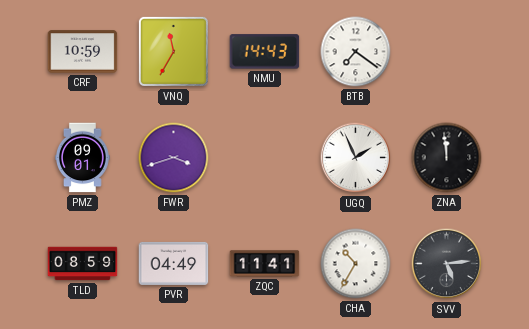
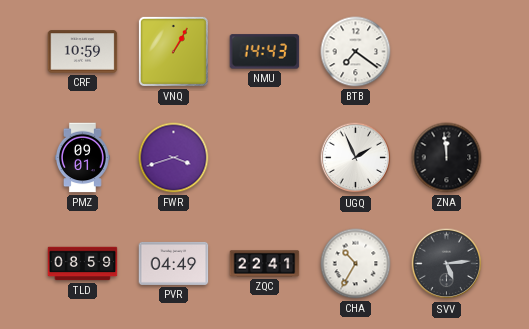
VNQ: 11:35 -> 1:05
ZQC: 11:41 -> 22:41
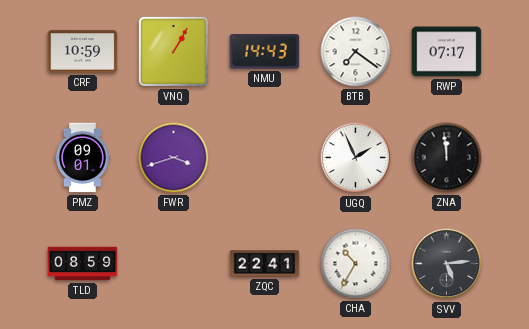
RWP: none -> 07:17
PVR: 04:49 -> none
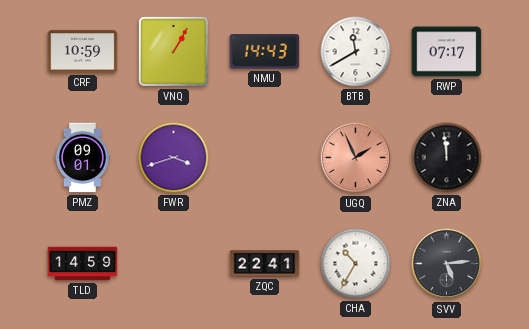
BTB: 7:21 -> 11:40
UGQ dial: white -> salmon
TLD: 08:59 -> 14:59
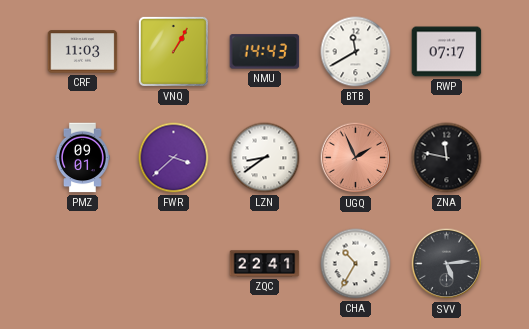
CRF: 10:59 -> 11:03
FWR: 3:42 -> 3:38
LZN: none -> 8:39
ZNA: 11:59 -> 11:47
TLD: 14:59 -> none
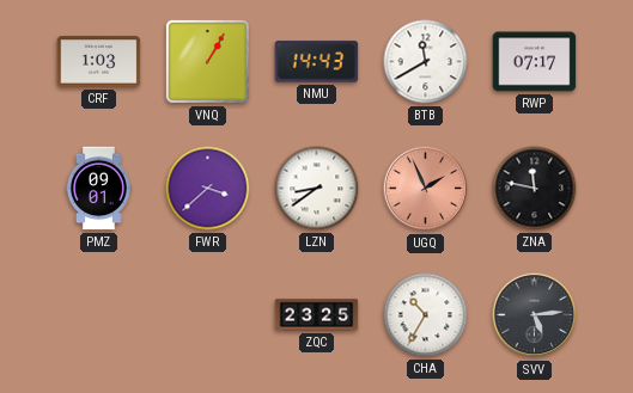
CRF: 11:03 -> 1:03
ZQC: 22:41 -> 23:25
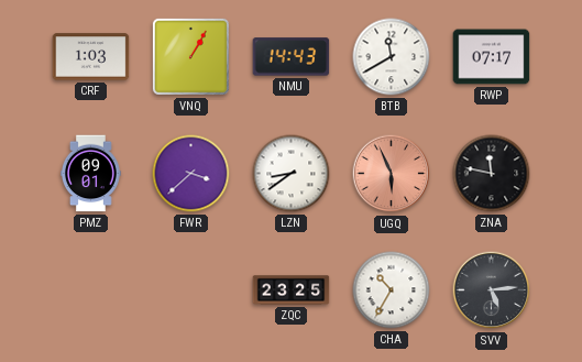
UGQ: 1:56 -> 5:56
